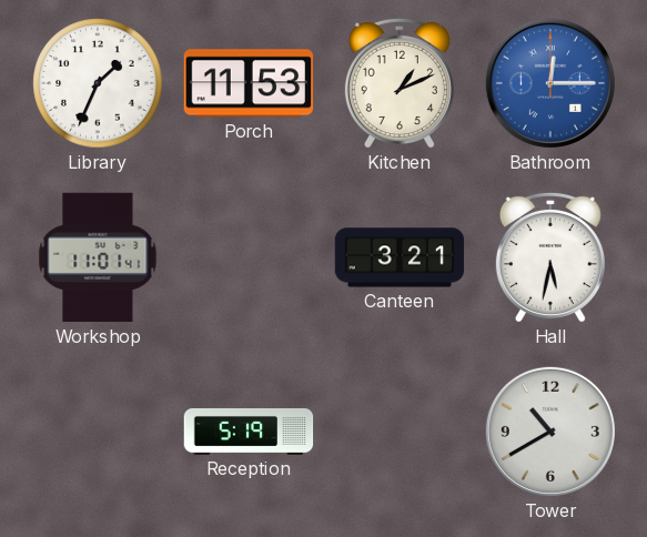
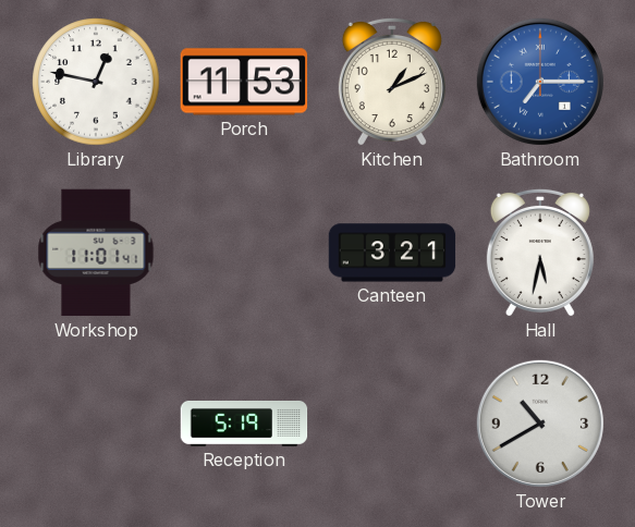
Library: 1:34 -> 12:47
Bathroom: 12:15 -> 7:15
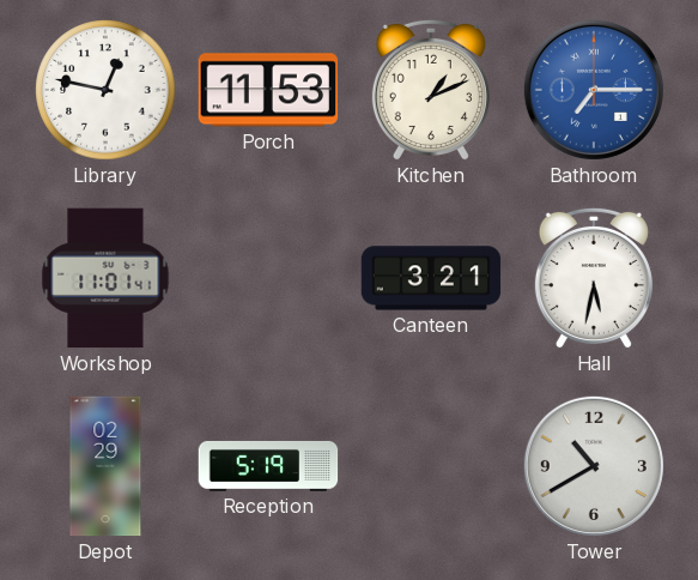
Depot: none -> 02:29
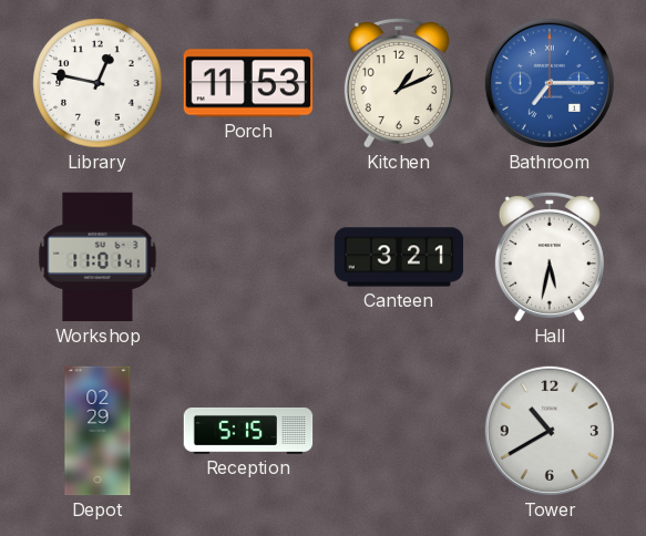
Reception: 5:19 -> 5:15
